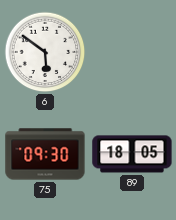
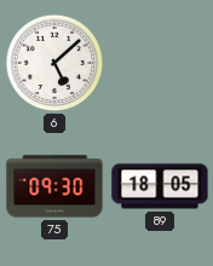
6: 5:51 -> 5:08
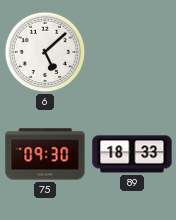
89: 18:05 -> 18:33
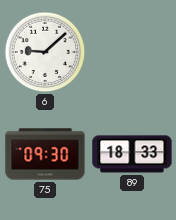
6: 5:08 -> 9:08
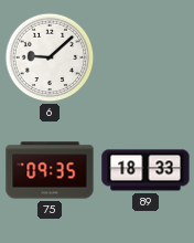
75: 09:30 -> 09:35
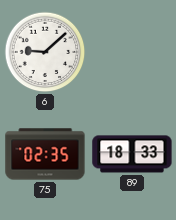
75: 09:35 -> 02:35
